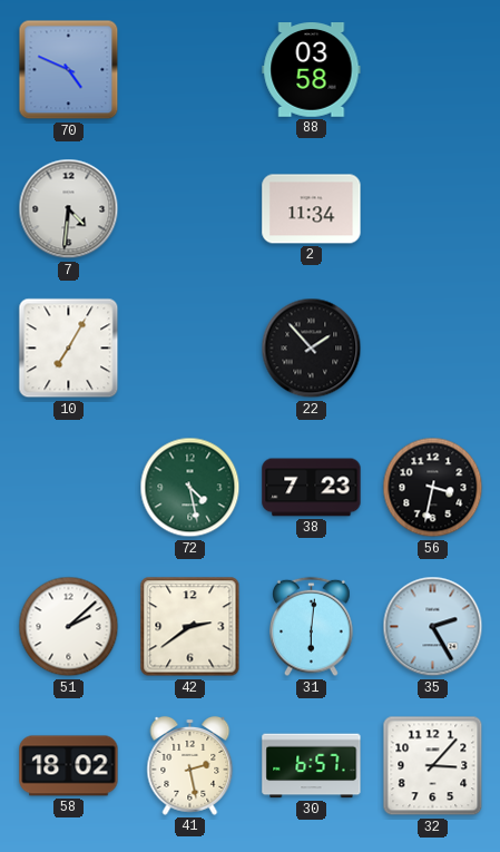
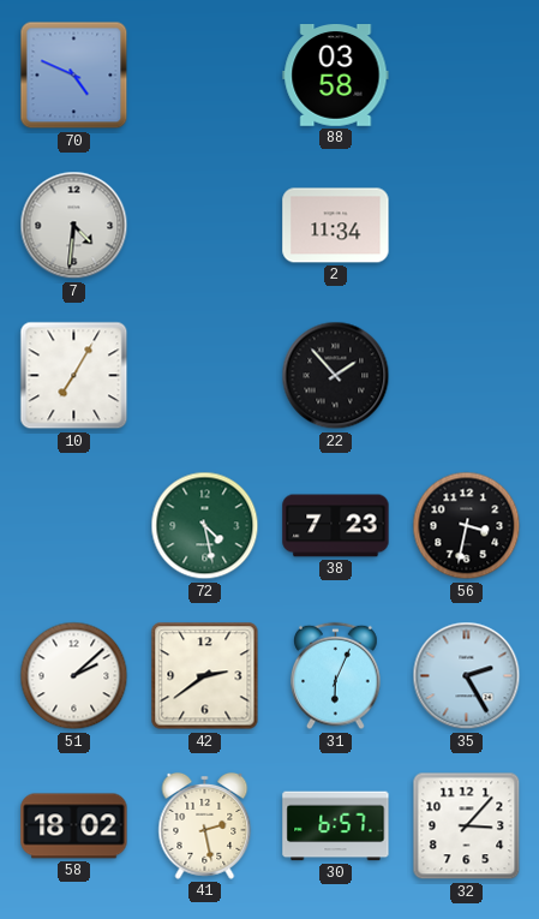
31: 6:01 -> 6:04
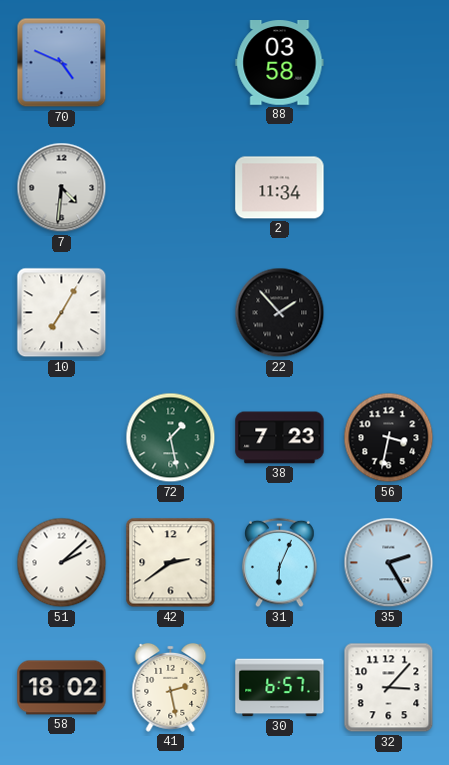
72: 4:28 -> 1:28
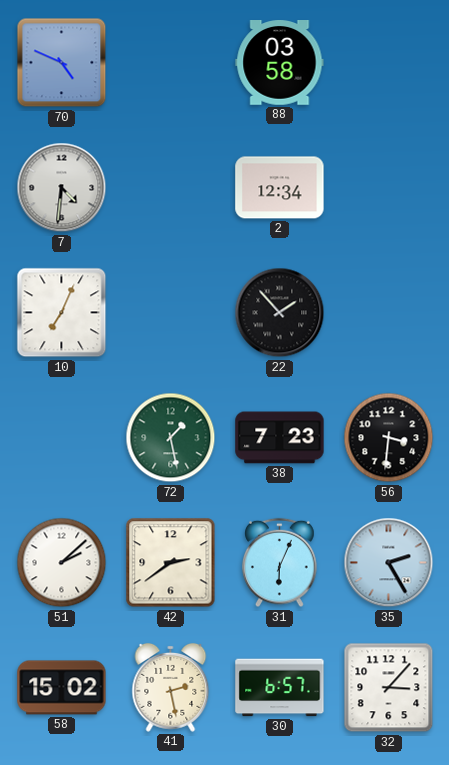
2: 11:34 -> 12:34
10: 7:05 -> 7:04
56: 3:32 -> 3:31
58: 18:02 -> 15:02
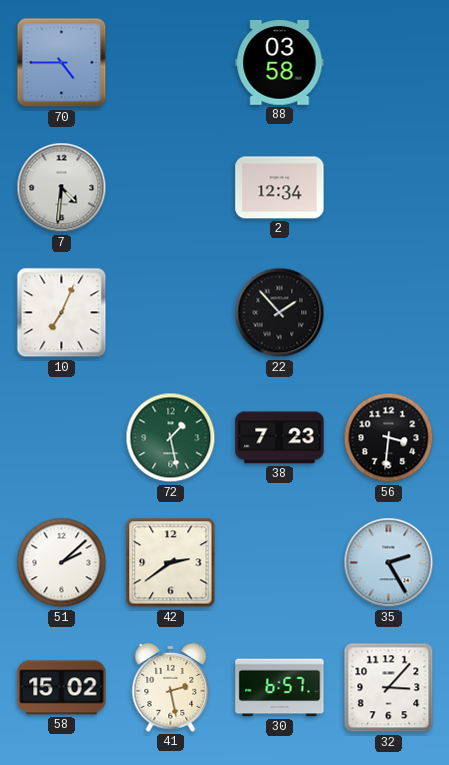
70: 4:49 -> 4:45
31: 6:04 -> none
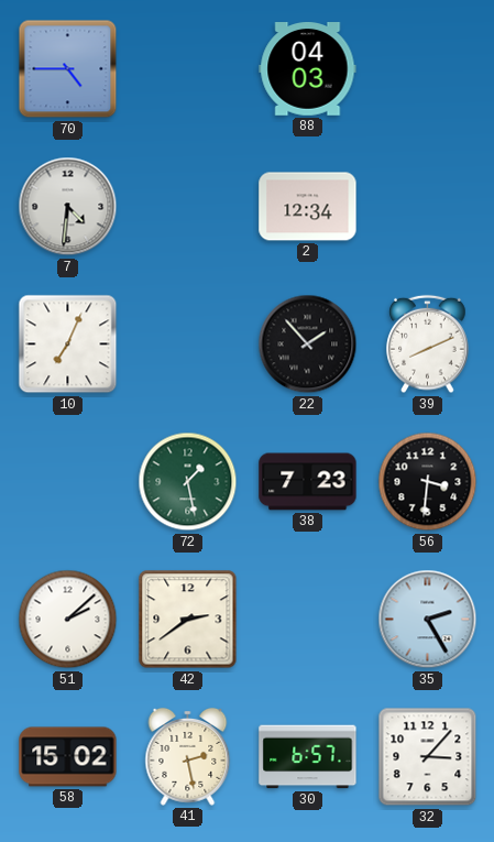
88: 03:58 -> 04:03
39: none -> 8:11
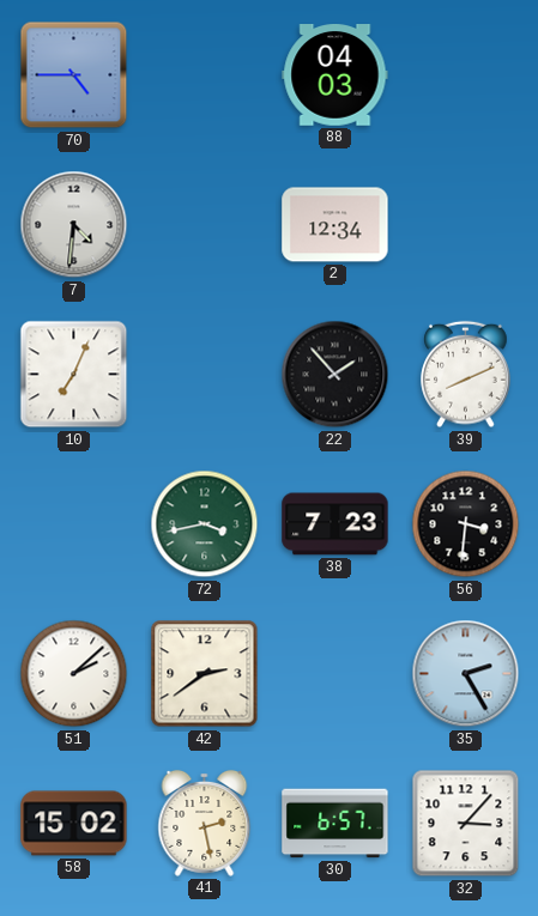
72: 1:28 -> 3:43
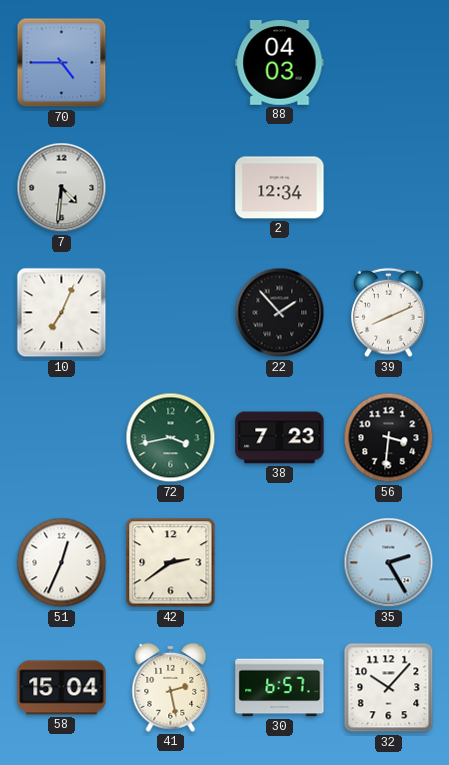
51: 2:08 -> 12:34
58: 15:02 -> 15:04
32: 3:07 -> 10:07
